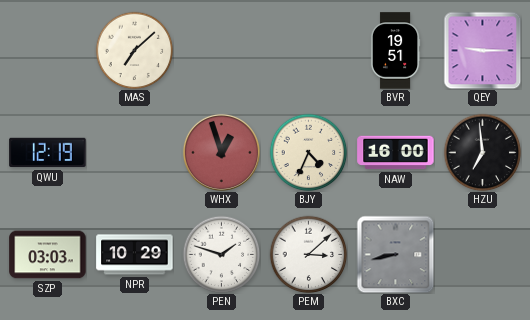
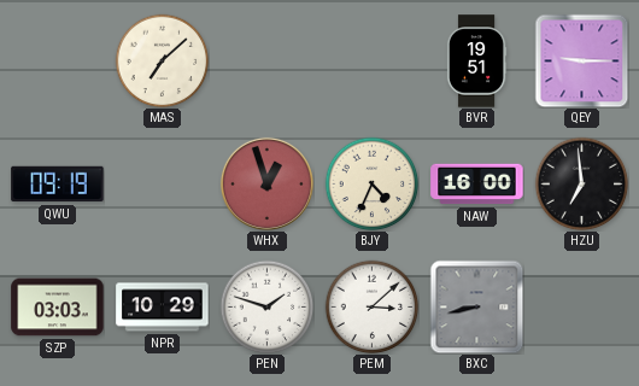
QWU: 12:19 -> 09:19
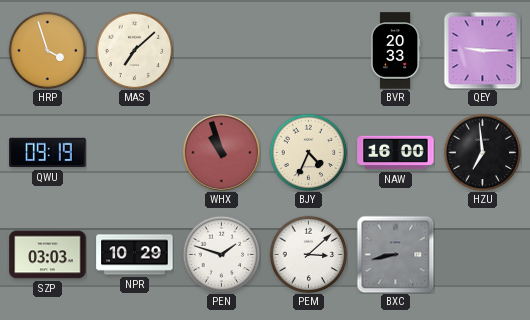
HRP: none -> 3:57
BVR: 19:51 -> 20:33
WHX: 12:57 -> 10:57
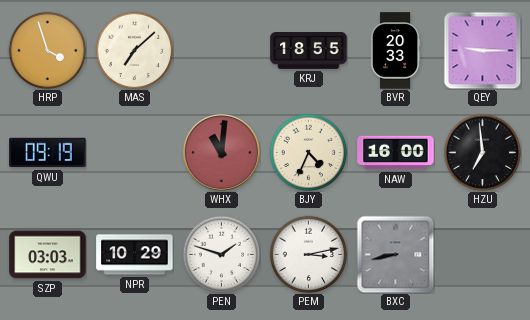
KRJ: none -> 18:55
WHX: 10:57 -> 11:01
PEM: 3:08 -> 3:13
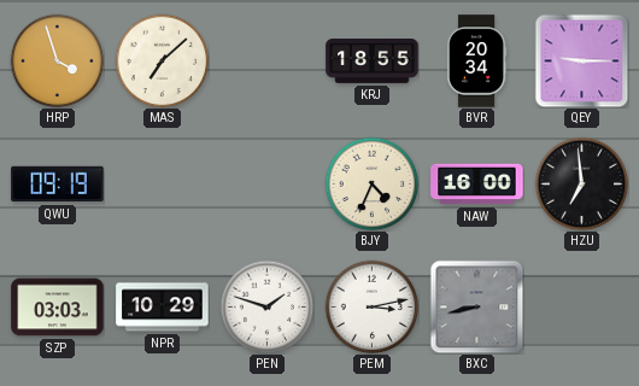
BVR: 20:33 -> 20:34
WHX: 11:01 -> none
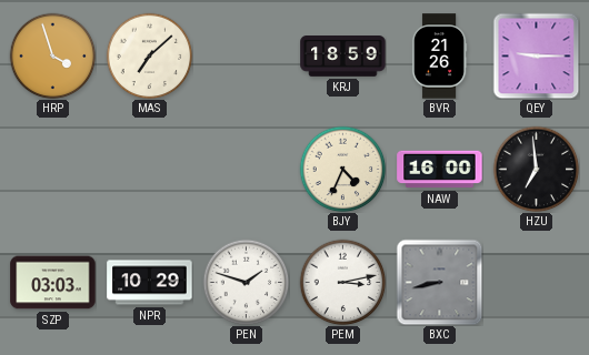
KRJ: 18:55 -> 18:59
BVR: 20:34 -> 21:26
QWU: 09:19 -> none
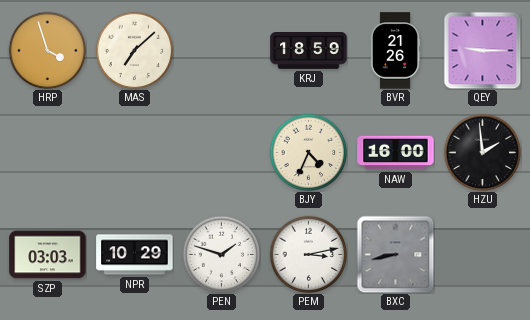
HZU: 6:59 -> 1:59
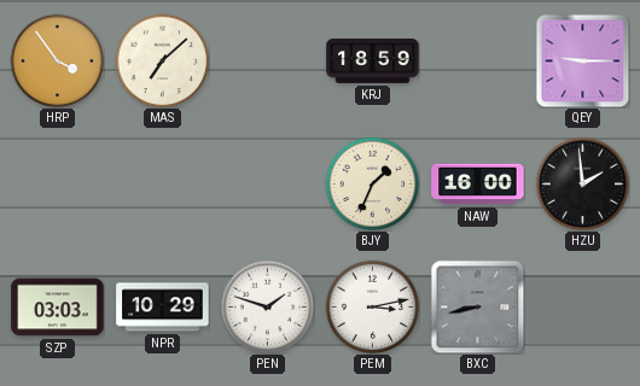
HRP: 3:57 -> 3:54
BVR: 21:26 -> none
BJY: 4:34 -> 1:34
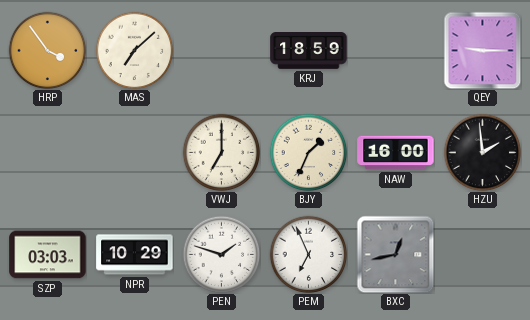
VWJ: none -> 7:00
PEM: 3:13 -> 6:56
BXC: 8:43 -> 12:43
